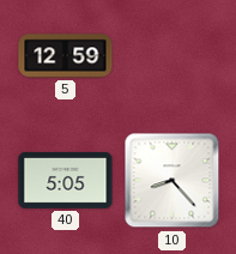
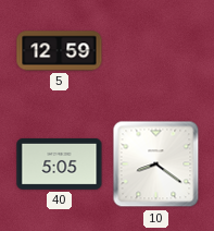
10: 8:23 -> 8:21
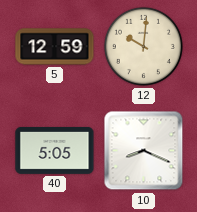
12: none -> 10:01
10: 8:21 -> 8:19
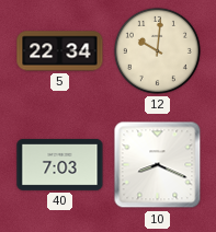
5: 12:59 -> 22:34
40: 5:05 -> 7:03
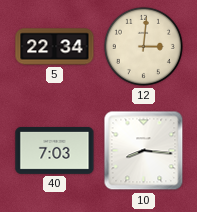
12: 10:01 -> 3:01
10: 8:19 -> 8:16
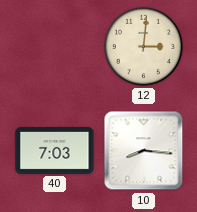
5: 22:34 -> none
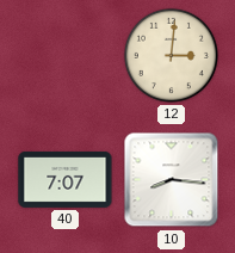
40: 7:03 -> 7:07
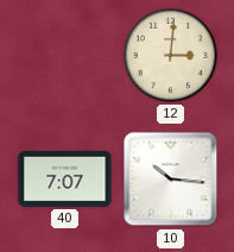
10: 8:16 -> 10:16
